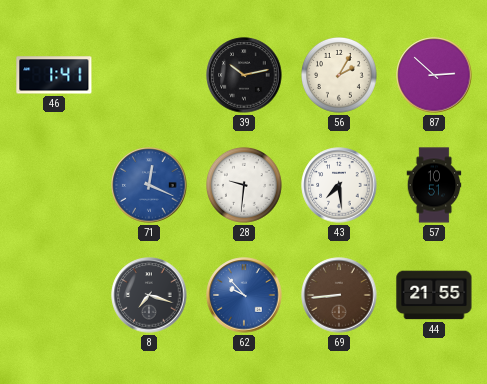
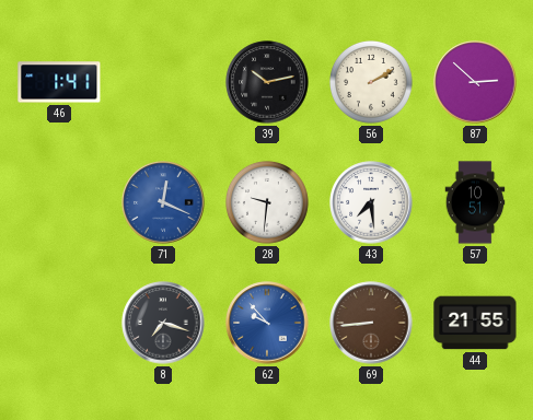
56: 2:05 -> 2:10
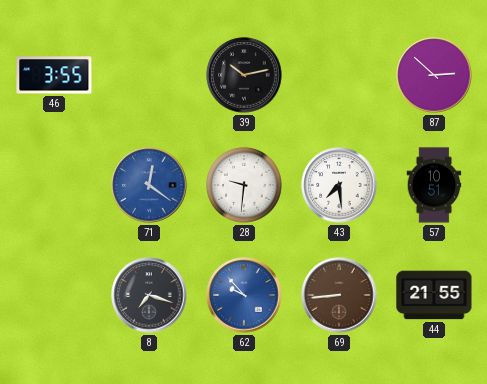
46: 1:41 -> 3:55
56: 2:10 -> none
71: 12:19 -> 12:21
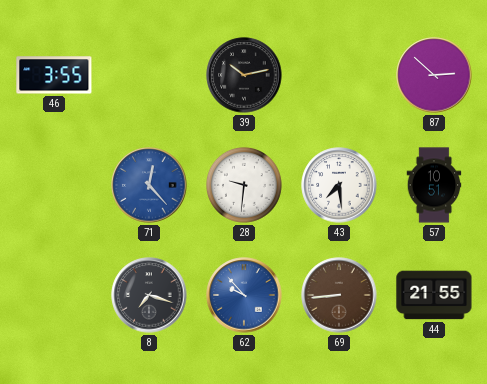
71: 12:21 -> 12:23
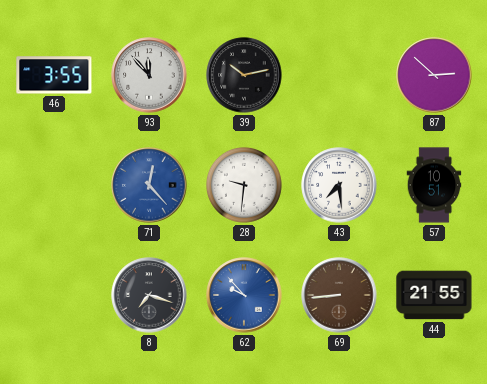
93: none -> 11:53
